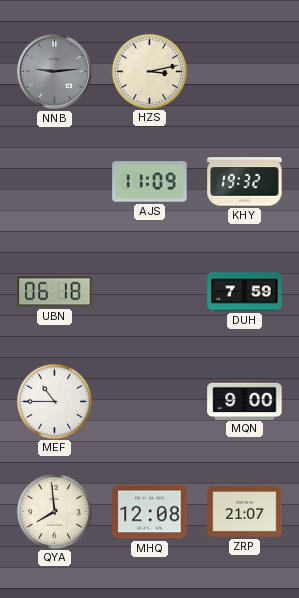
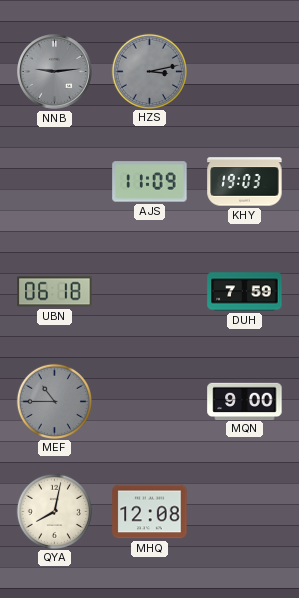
HZS dial: cream -> grey
KHY: 19:32 -> 19:03
MEF dial: white -> grey
QYA: 7:59 -> 8:02
ZRP: 21:07 -> none
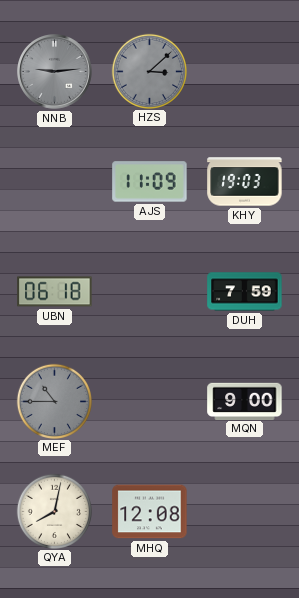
HZS: 3:13 -> 3:08
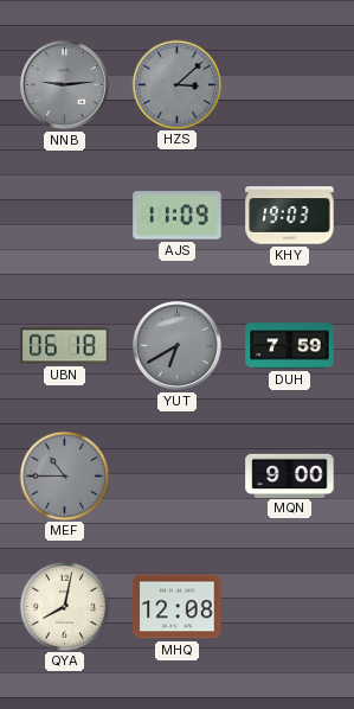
YUT: none -> 6:40
